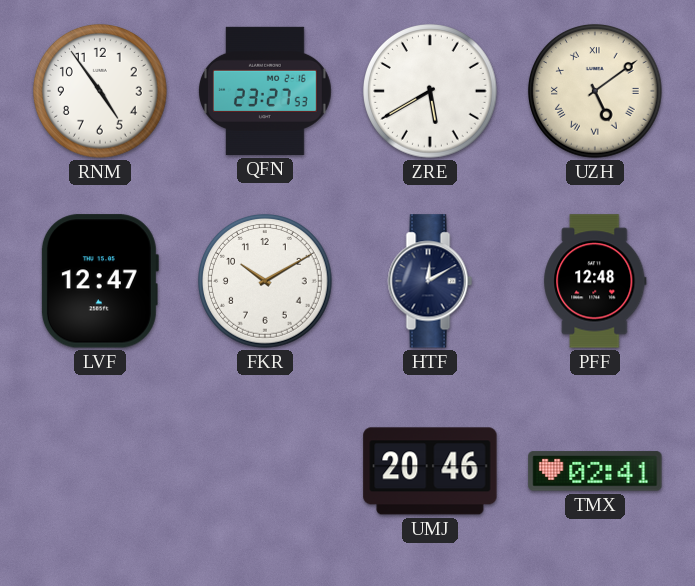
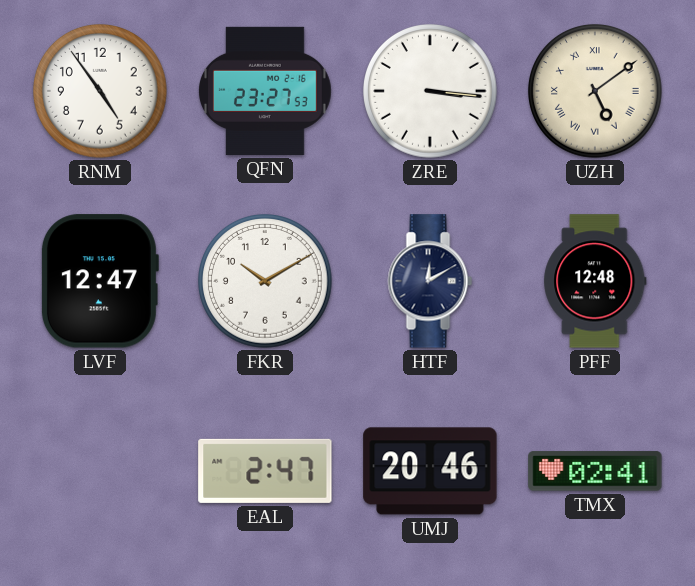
ZRE: 5:40 -> 3:16
EAL: none -> 2:47
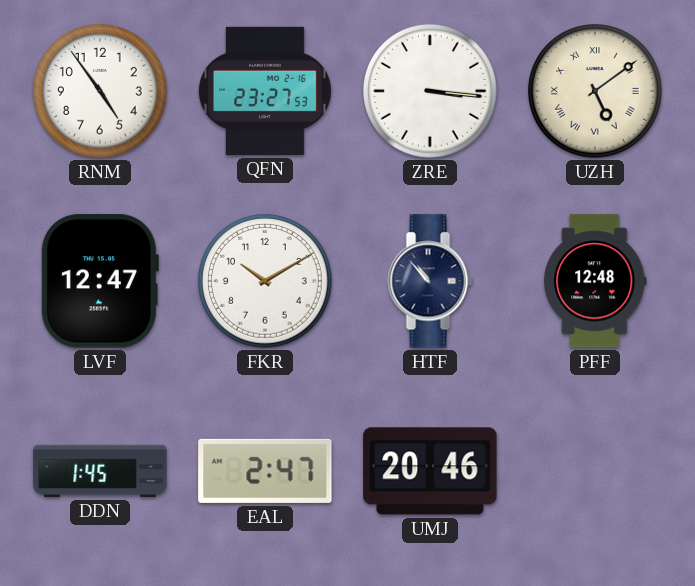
HTF: 12:10 -> 10:53
DDN: none -> 1:45
TMX: 02:41 -> none
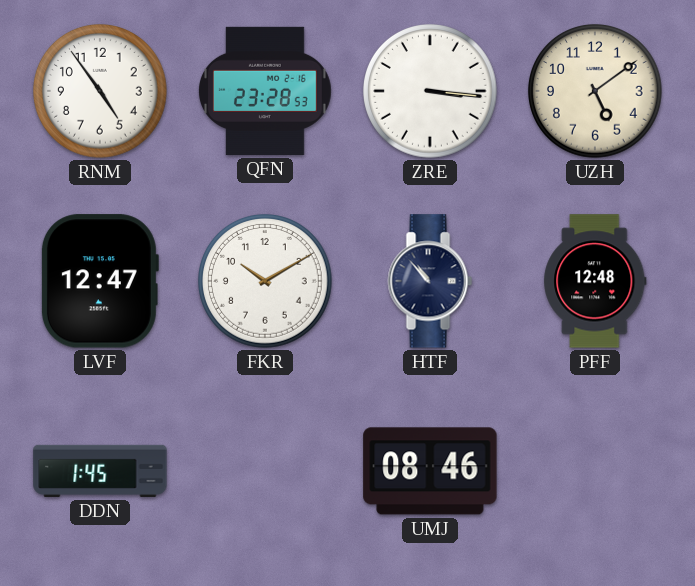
QFN: 23:27 -> 23:28
UZH numerals: Roman -> Arabic
EAL: 2:47 -> none
UMJ: 20:46 -> 08:46
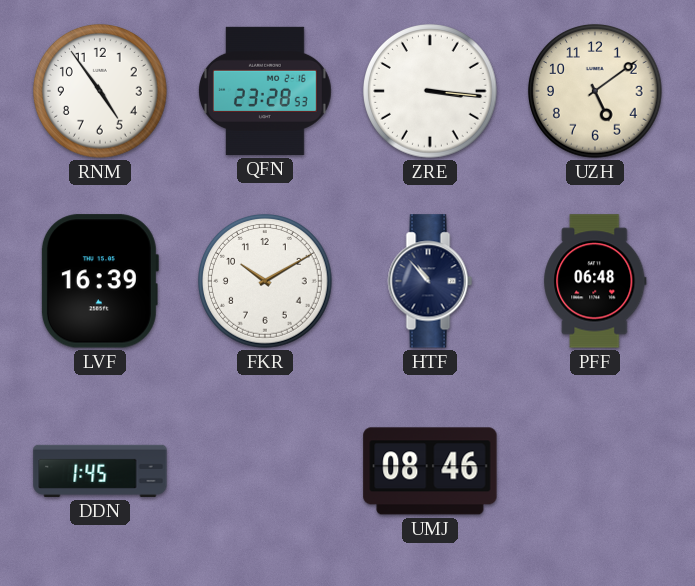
LVF: 12:47 -> 16:39
PFF: 12:48 -> 06:48
